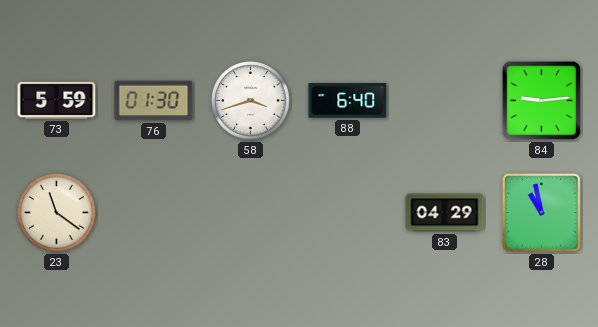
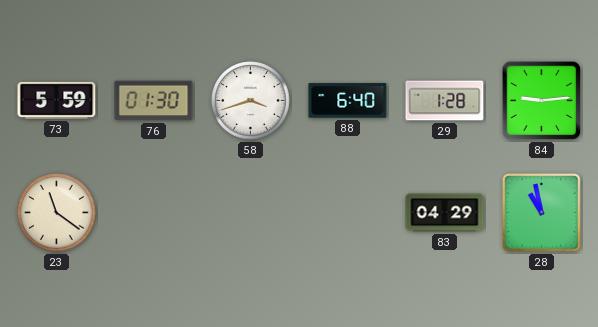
29: none -> 1:28
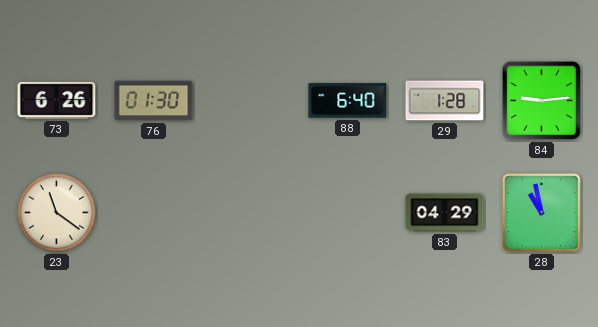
73: 5:59 -> 6:26
58: 3:42 -> none
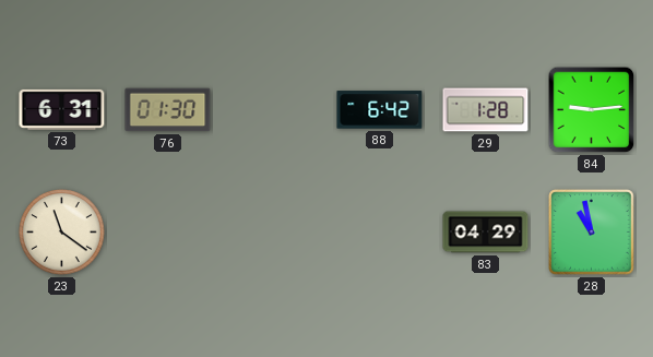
73: 6:26 -> 6:31
88: 6:40 -> 6:42
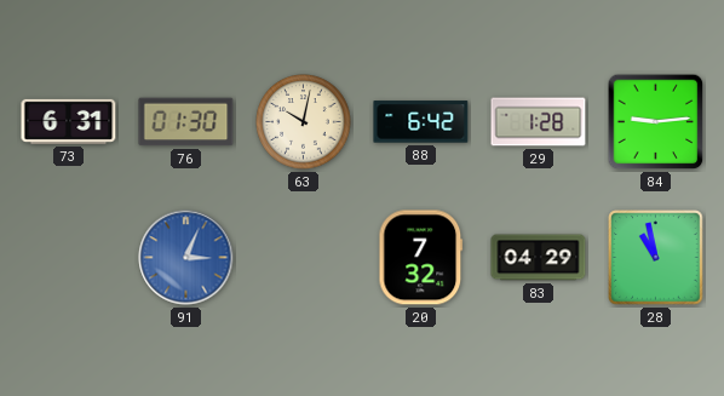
63: none -> 10:02
23: 11:21 -> none
91: none -> 3:04
20: none -> 7:32
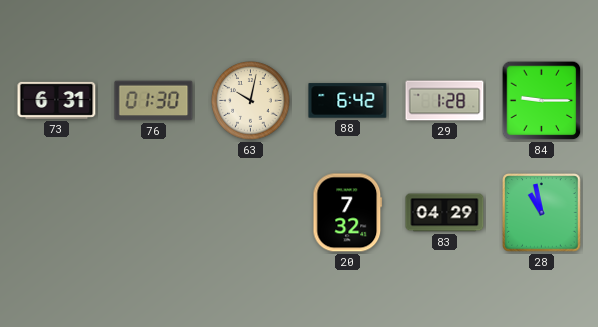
84: 9:14 -> 9:15
91: 3:04 -> none
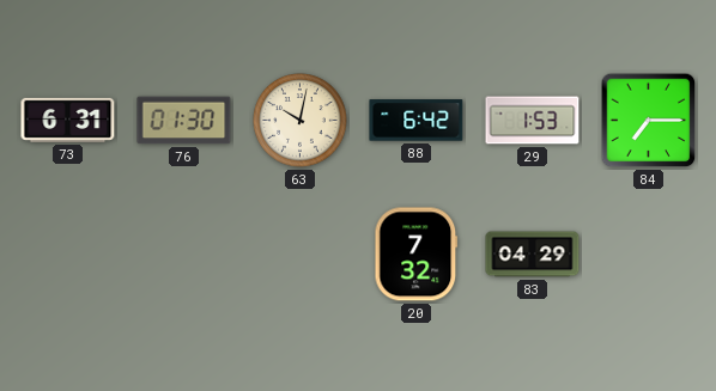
29: 1:28 -> 1:53
84: 9:15 -> 7:15
28: 10:58 -> none
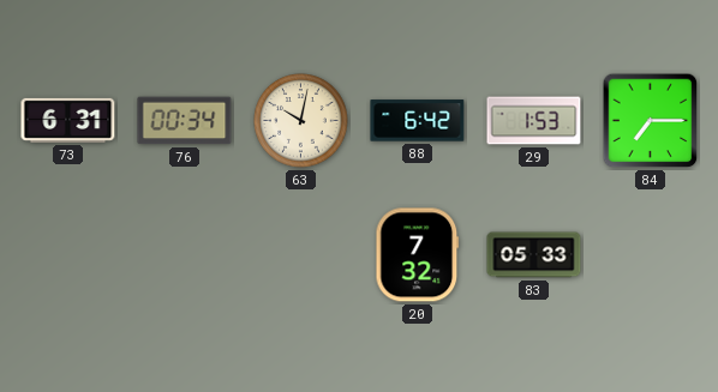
76: 01:30 -> 00:34
83: 04:29 -> 05:33
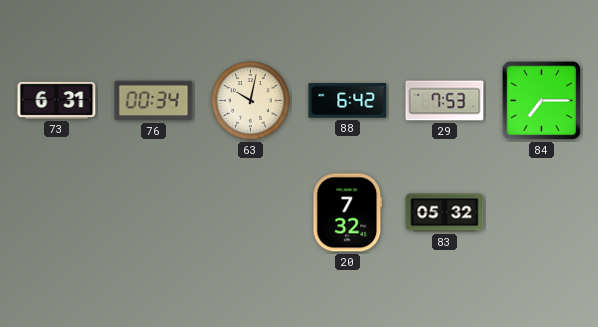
29: 1:53 -> 7:53
83: 05:33 -> 05:32
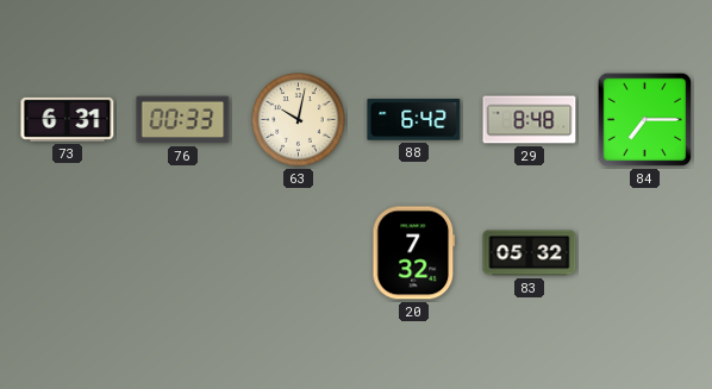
76: 00:34 -> 00:33
29: 7:53 -> 8:48
